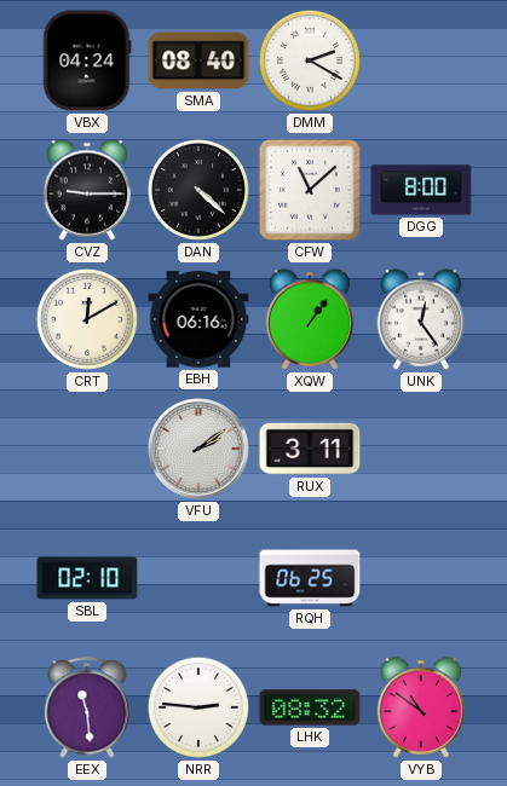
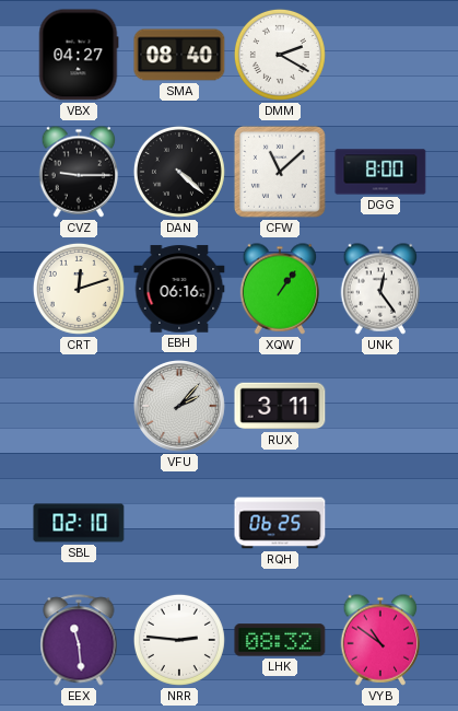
VBX: 04:24 -> 04:27
CRT: 12:10 -> 12:12
VFU: 2:09 -> 2:07
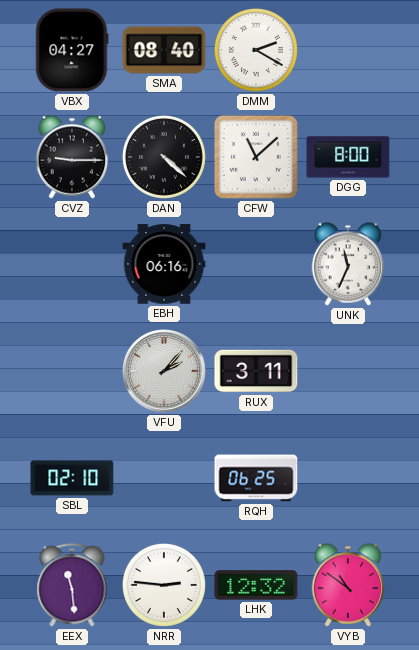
CRT: 12:12 -> none
XQW: 1:06 -> none
UNK: 12:24 -> 11:34
LHK: 08:32 -> 12:32
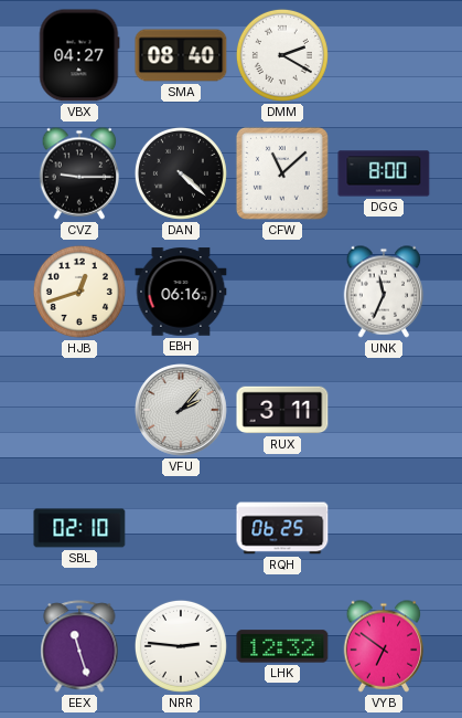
HJB: none -> 12:42
EEX: 11:29 -> 11:27
VYB: 10:51 -> 6:51
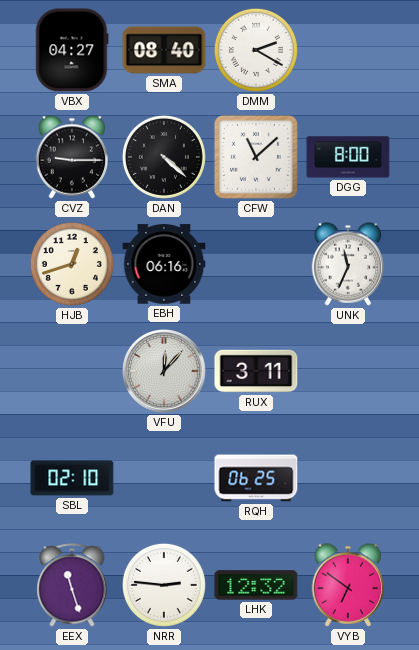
VFU: 2:07 -> 12:07
